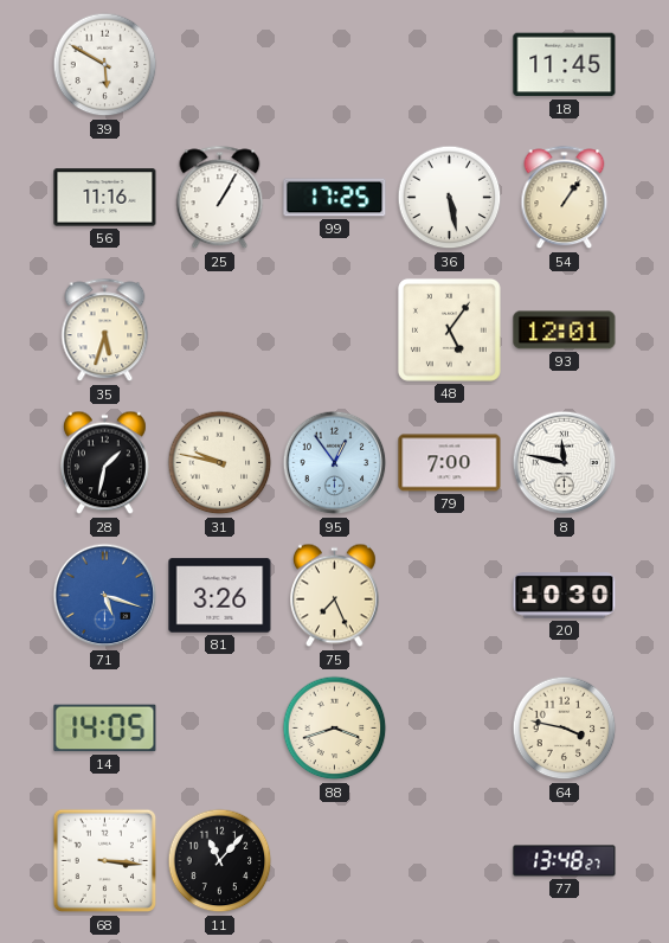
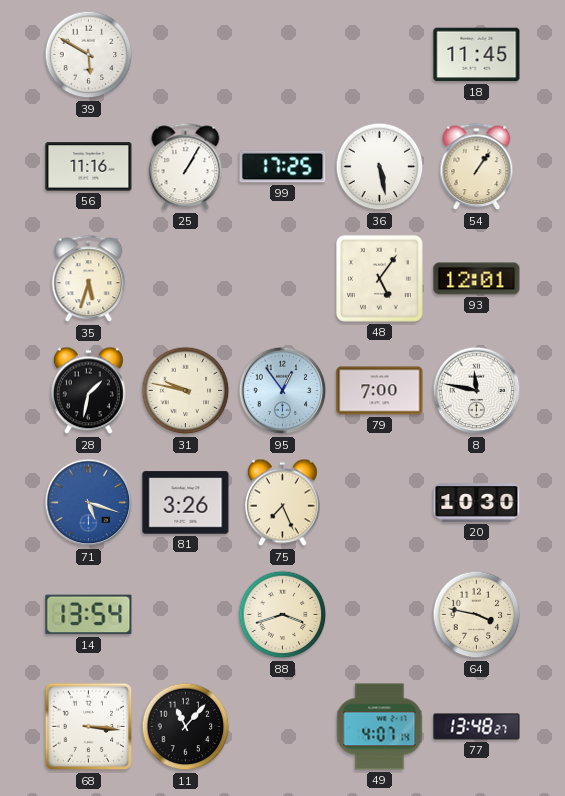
14: 14:05 -> 13:54
49: none -> 4:07
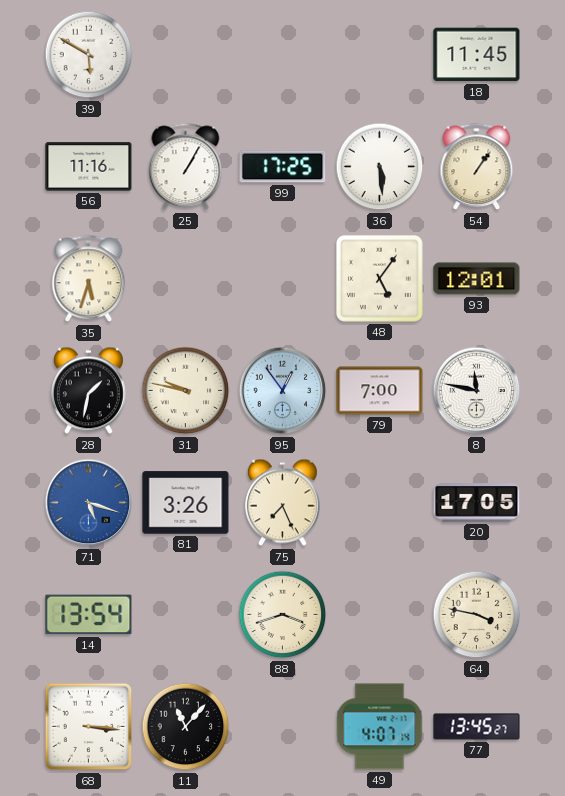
36: 5:28 -> 5:29
20: 10:30 -> 17:05
77: 13:48 -> 13:45
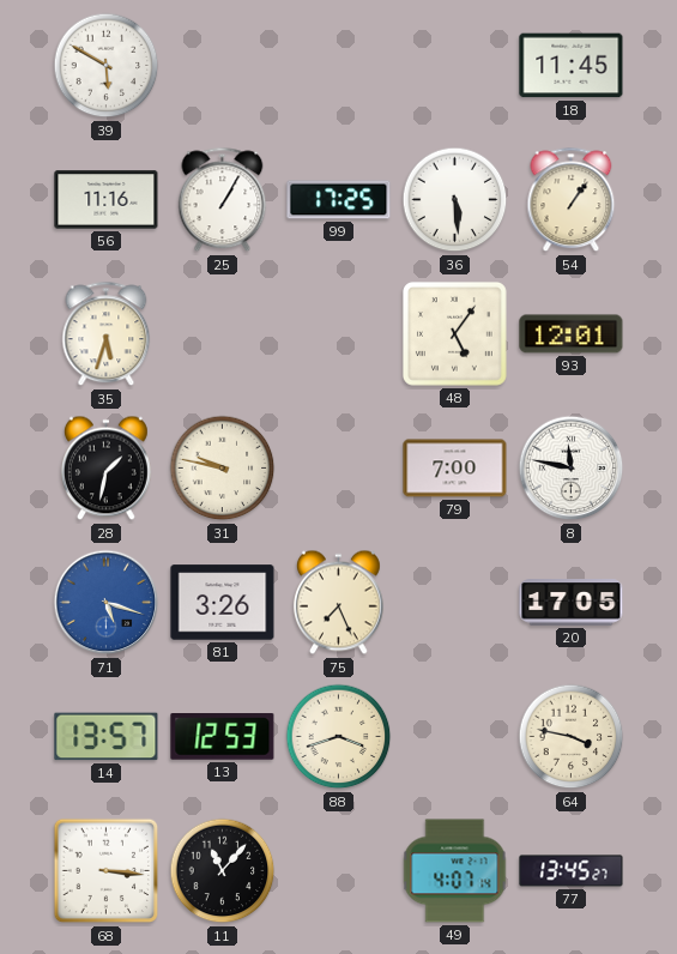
95: 12:54 -> none
14: 13:54 -> 13:57
13: none -> 12:53
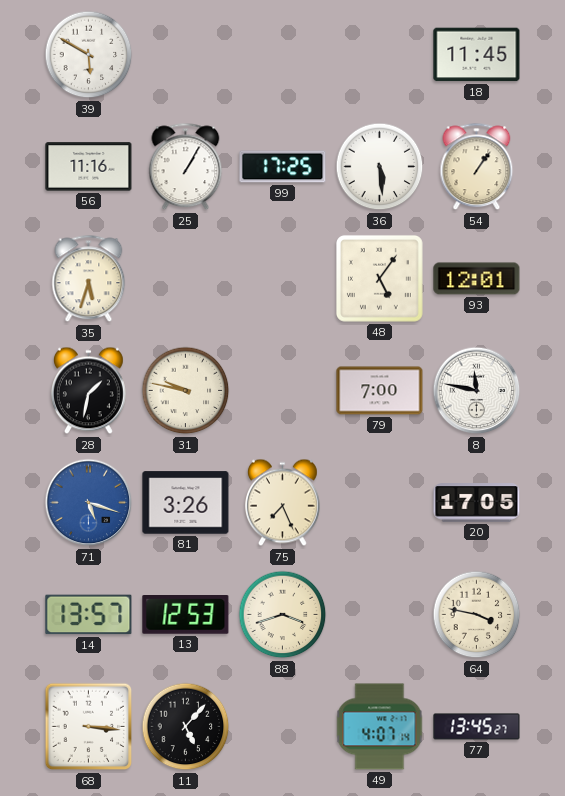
11: 11:07 -> 5:07
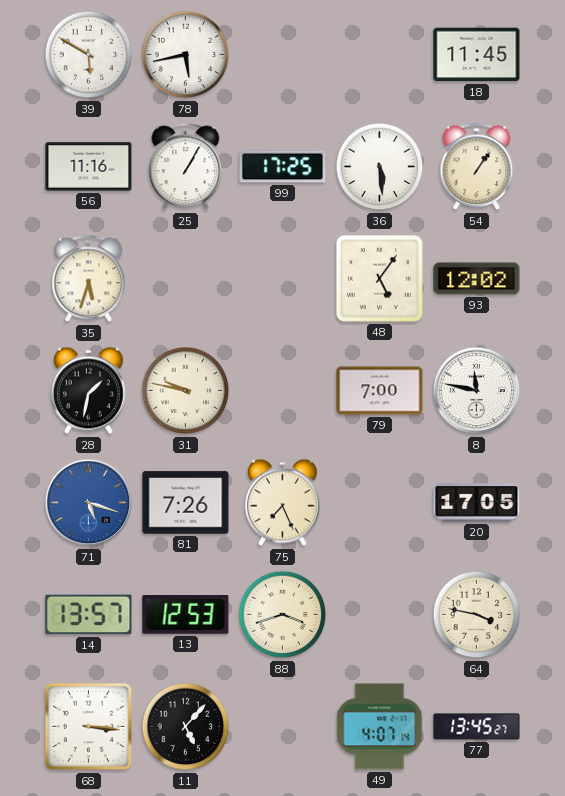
78: none -> 5:43
93: 12:01 -> 12:02
81: 3:26 -> 7:26
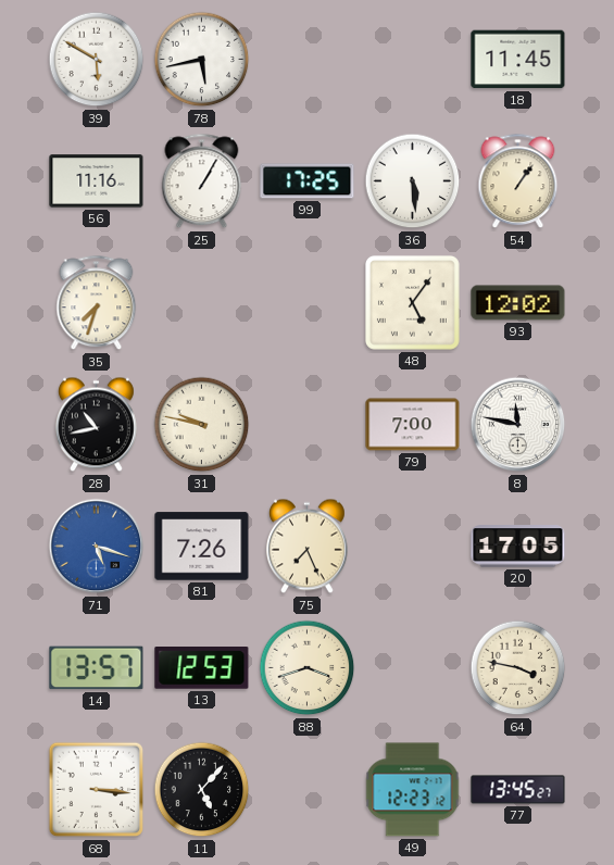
35: 5:33 -> 7:33
28: 1:32 -> 10:43
49: 4:07 -> 12:23
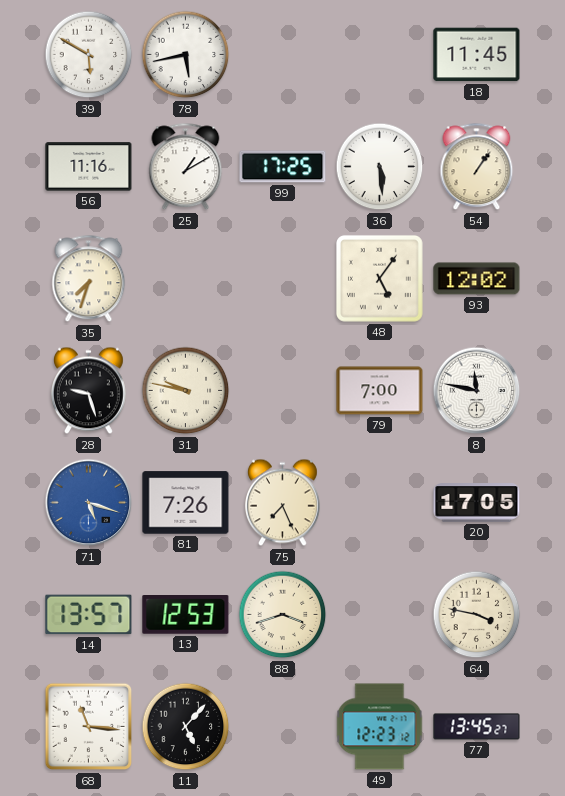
25: 1:05 -> 1:10
28: 10:43 -> 9:27
68: 3:16 -> 11:16
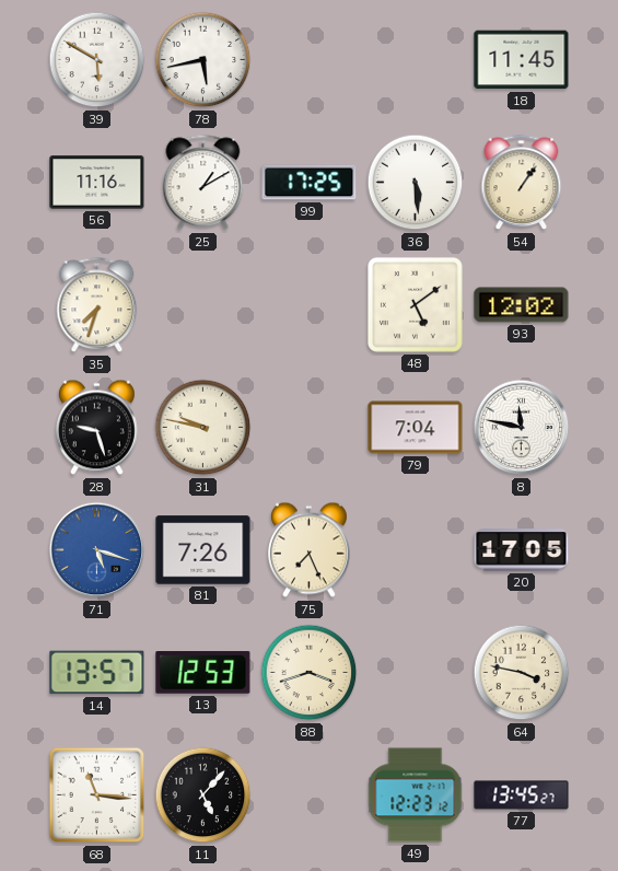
48: 5:06 -> 5:09
79: 7:00 -> 7:04
